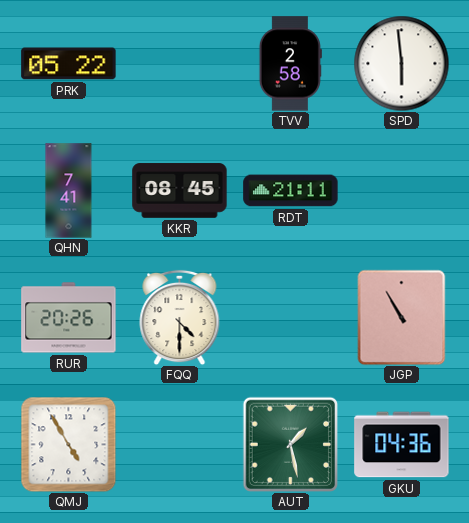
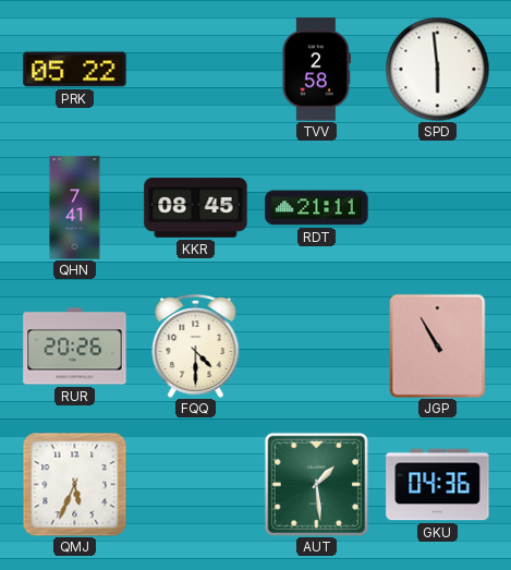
QMJ: 4:55 -> 5:34
AUT: 1:28 -> 1:29
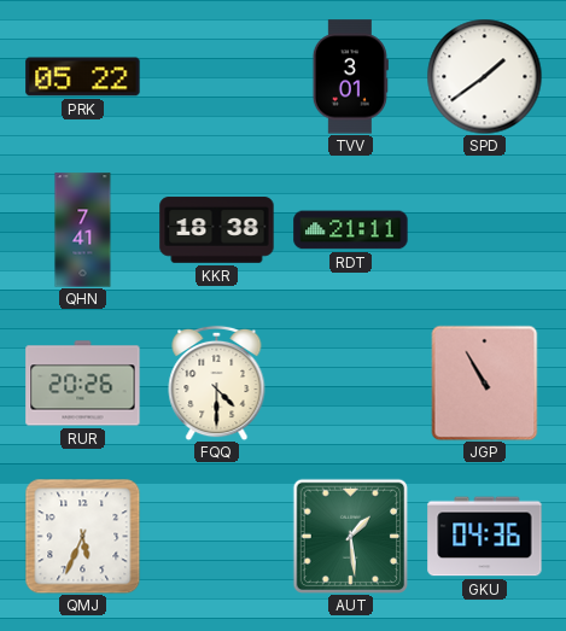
TVV: 2:58 -> 3:01
SPD: 5:59 -> 1:39
KKR: 08:45 -> 18:38
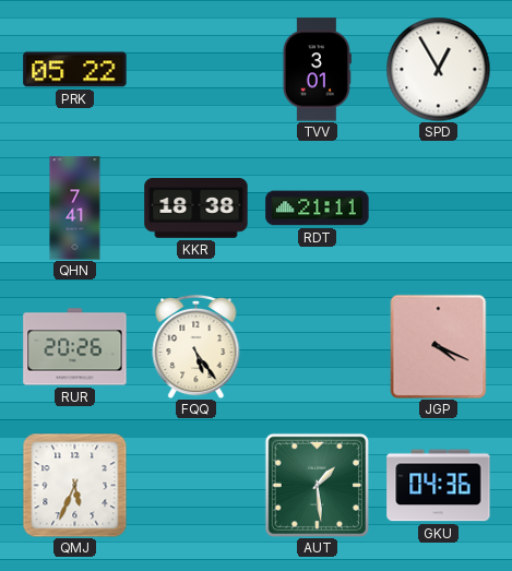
SPD: 1:39 -> 12:55
FQQ: 4:30 -> 5:24
JGP: 10:55 -> 4:19
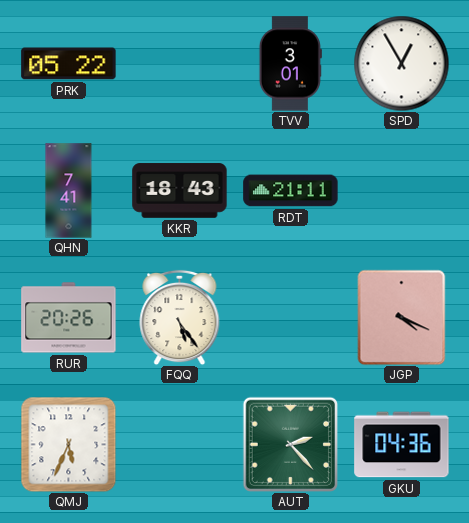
KKR: 18:38 -> 18:43
AUT: 1:29 -> 2:23
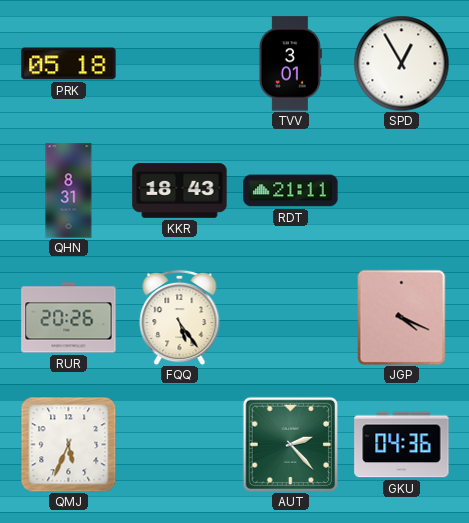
PRK: 05:22 -> 05:18
QHN: 7:41 -> 8:31
